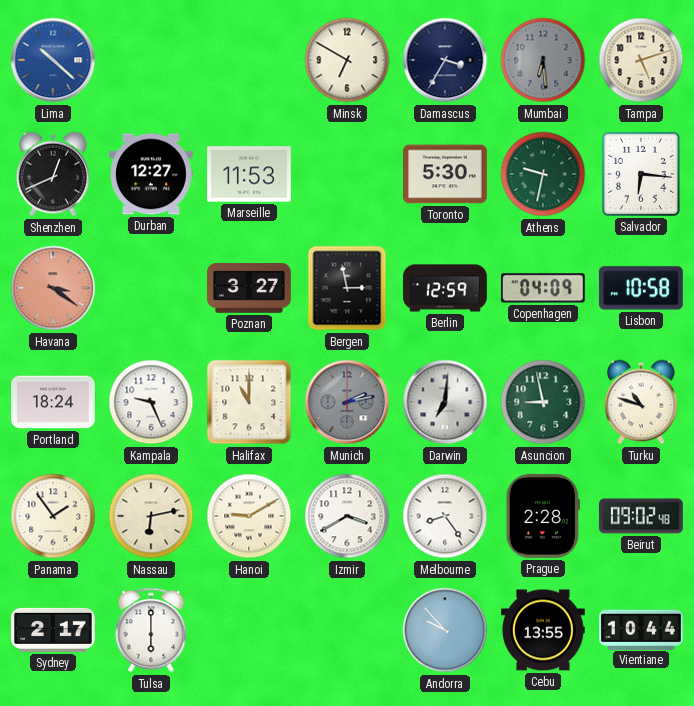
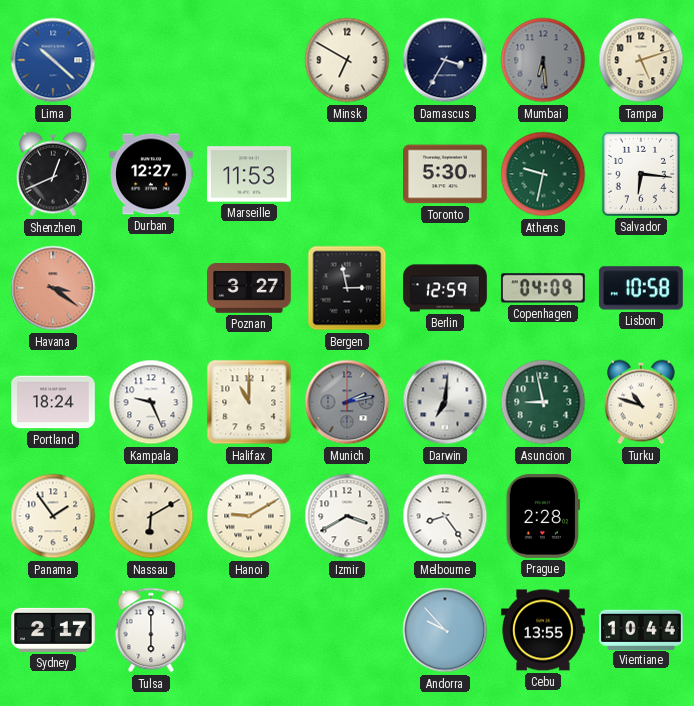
Nassau: 6:13 -> 6:10
Beirut: 09:02 -> none
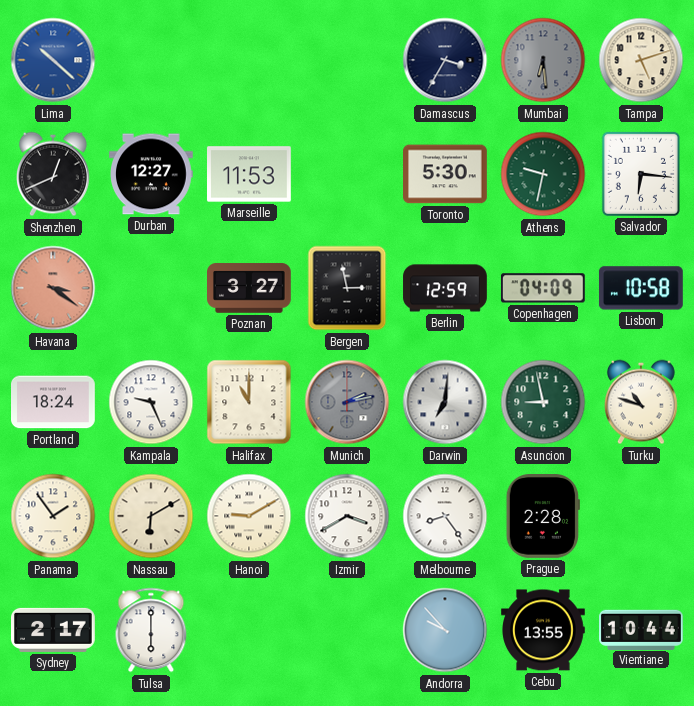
Minsk: 6:50 -> none
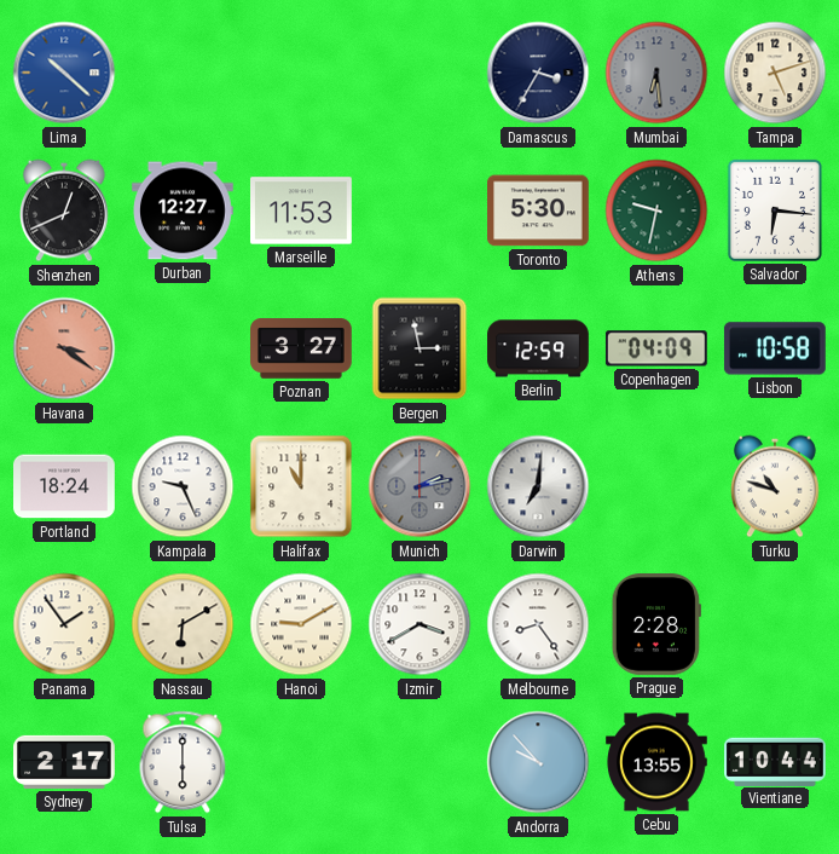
Asuncion: 8:58 -> none
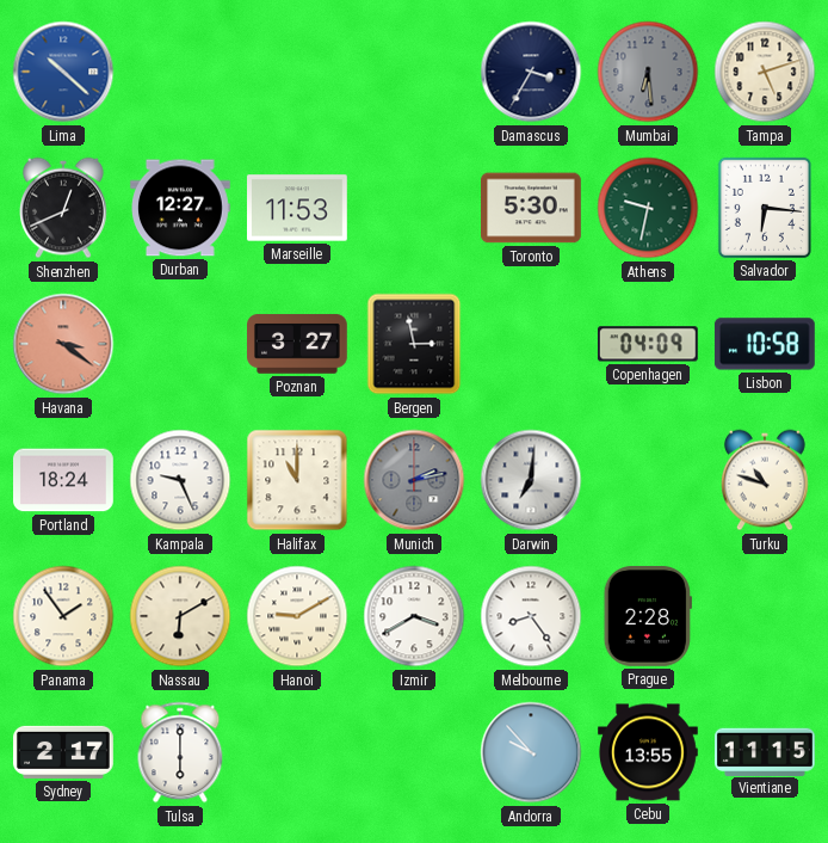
Berlin: 12:59 -> none
Vientiane: 10:44 -> 11:15
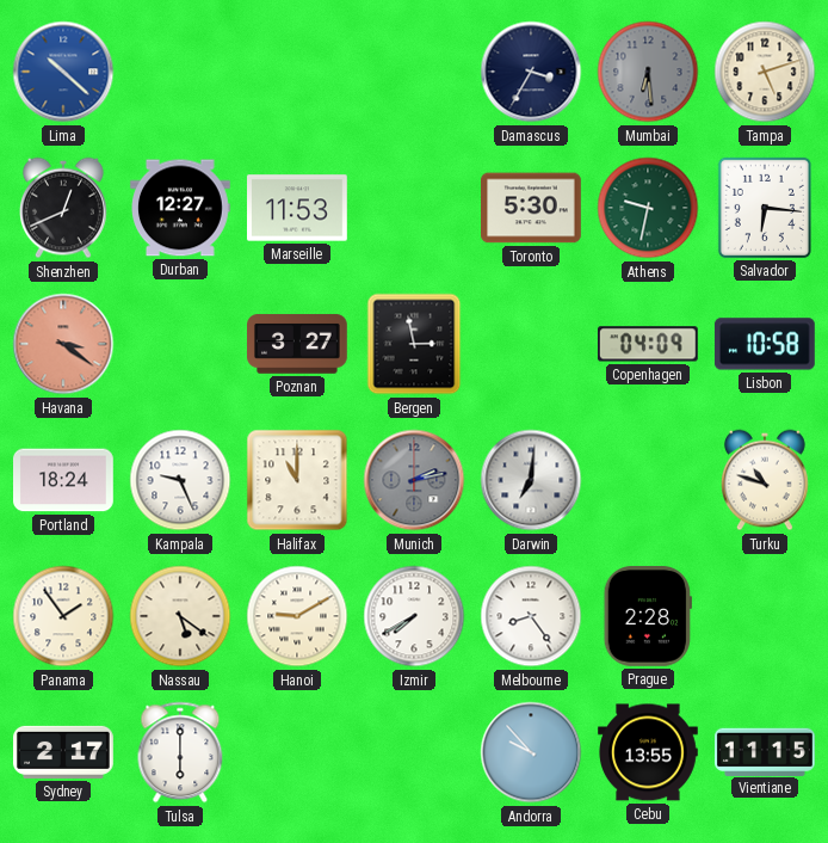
Nassau: 6:10 -> 5:21
Izmir: 3:40 -> 7:40
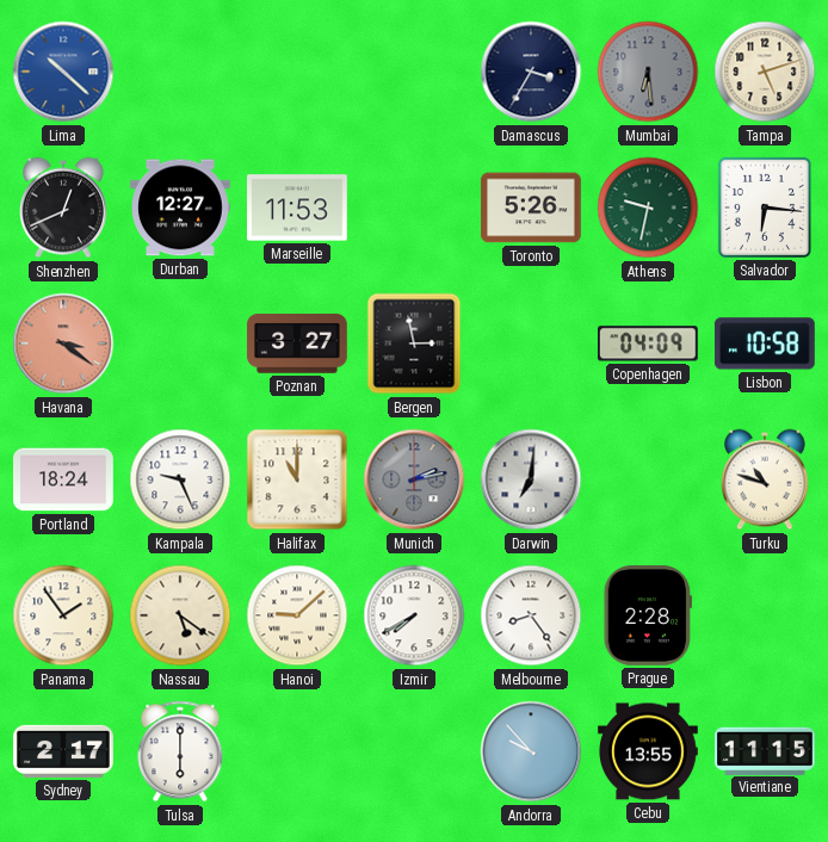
Toronto: 5:30 -> 5:26
Hanoi: 9:10 -> 9:08
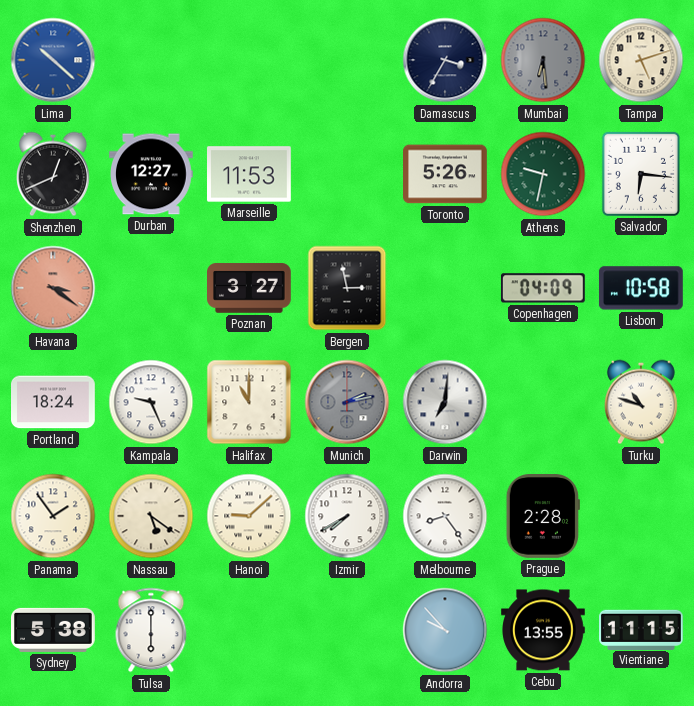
Sydney: 2:17 -> 5:38
